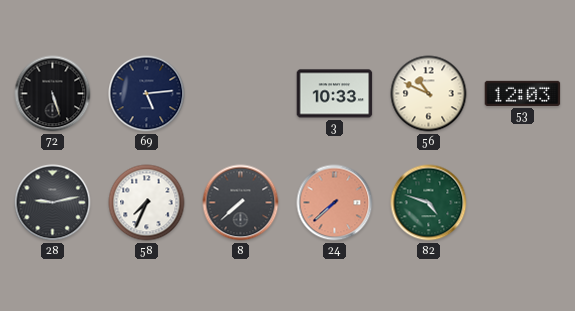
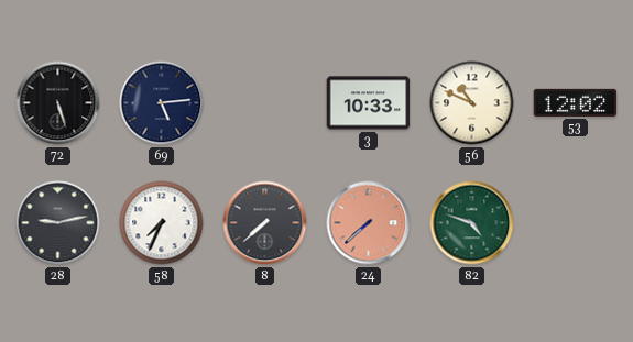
53: 12:03 -> 12:02
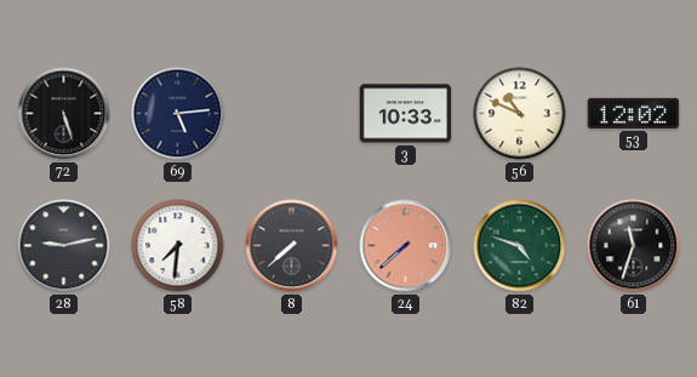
58: 7:34 -> 7:31
61: none -> 11:33
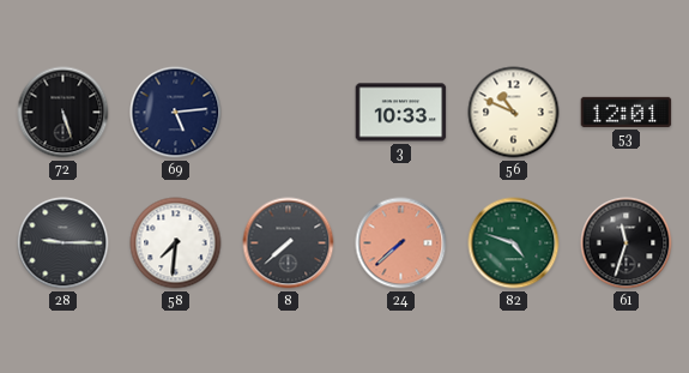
53: 12:02 -> 12:01
28: 9:13 -> 9:15
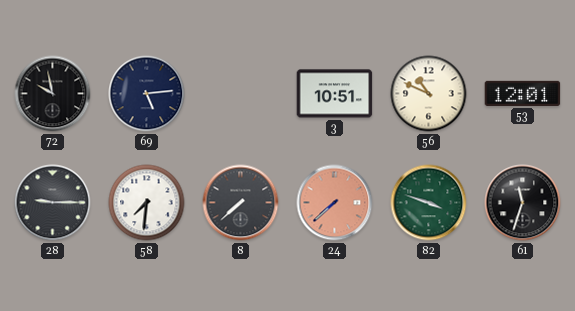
72: 5:27 -> 9:58
3: 10:33 -> 10:51
82: 4:48 -> 3:48
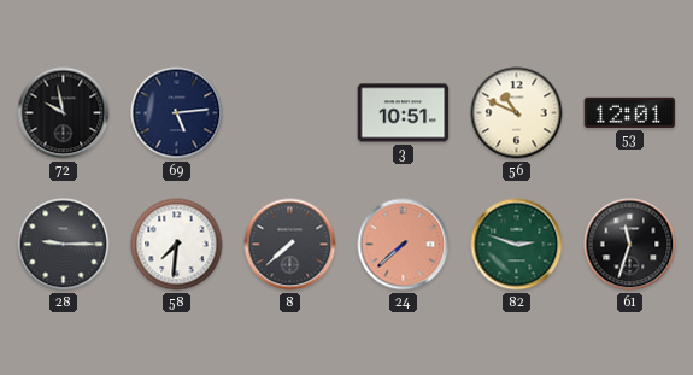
82: 3:48 -> 2:48
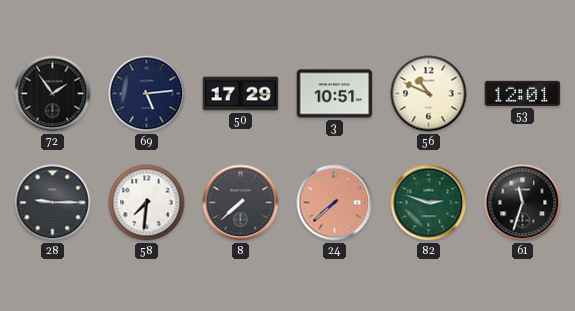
72: 9:58 -> 1:54
50: none -> 17:29
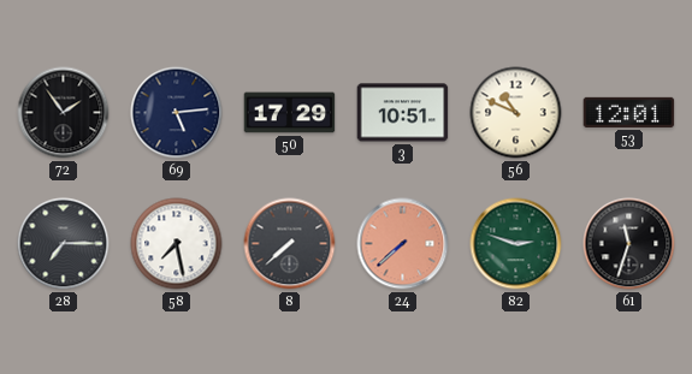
28: 9:15 -> 7:15
58: 7:31 -> 7:28
